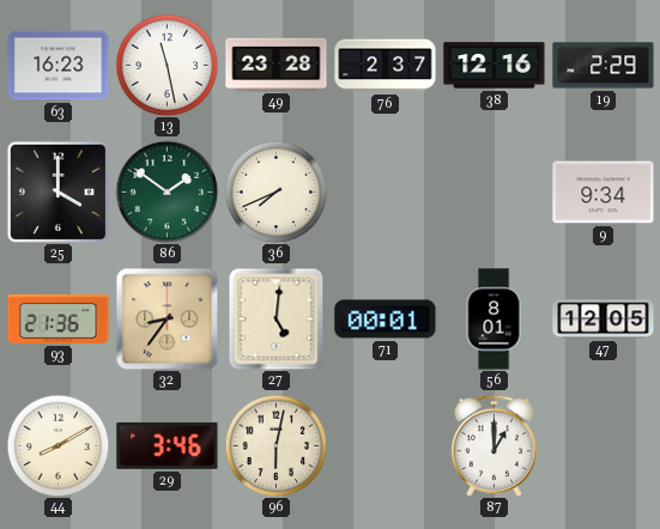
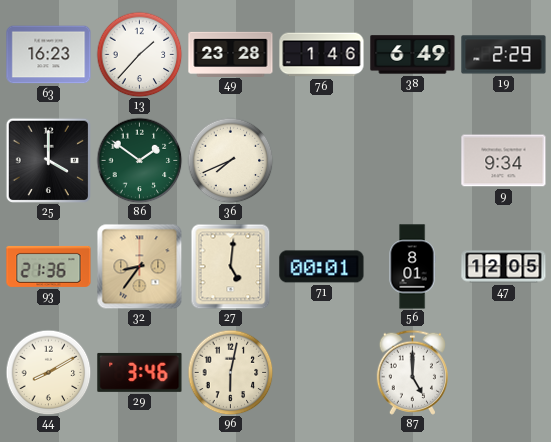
13: 11:28 -> 1:37
76: 2:37 -> 1:46
38: 12:16 -> 6:49
87: 1:00 -> 5:00
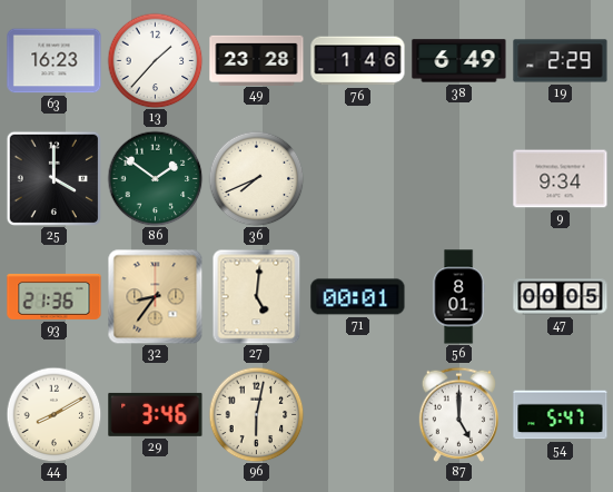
47: 12:05 -> 00:05
54: none -> 5:47
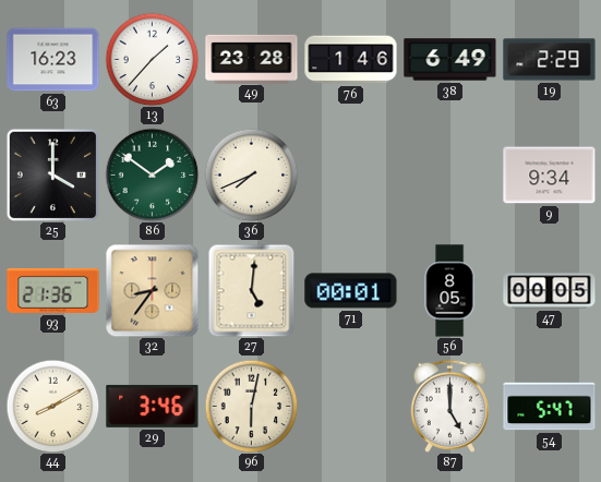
56: 8:01 -> 8:05
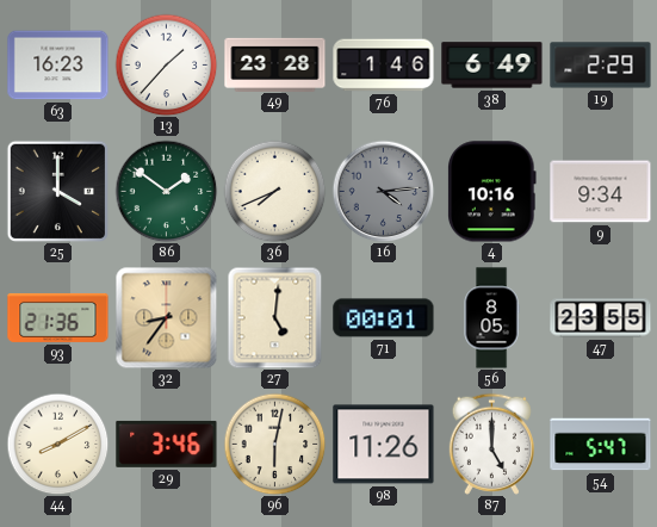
16: none -> 4:14
4: none -> 10:16
47: 00:05 -> 23:55
98: none -> 11:26
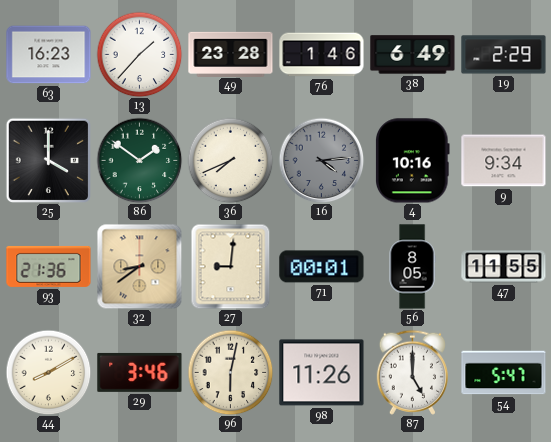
32: 8:36 -> 8:39
27: 5:01 -> 9:01
47: 23:55 -> 11:55
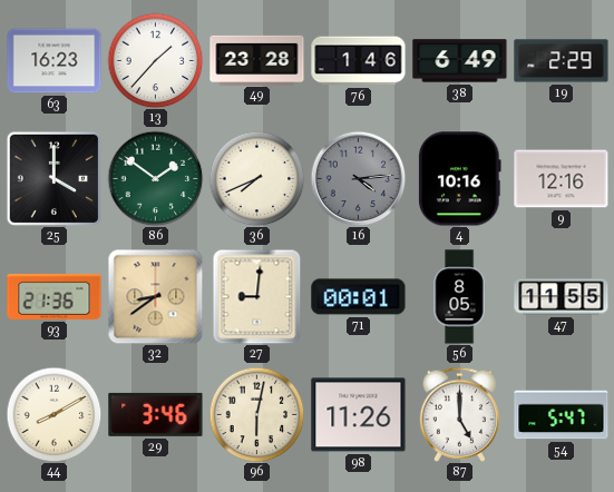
9: 9:34 -> 12:16
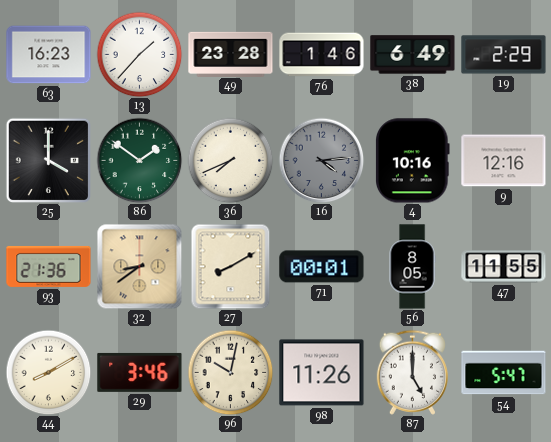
27: 9:01 -> 8:10
96: 6:02 -> 10:02
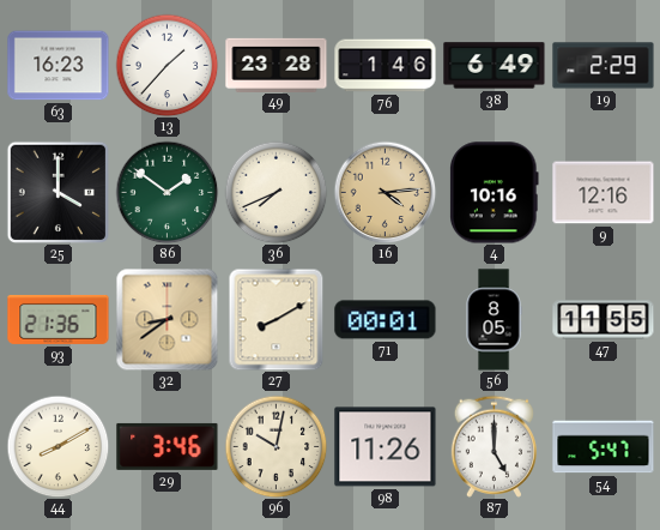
16 dial: grey -> champagne
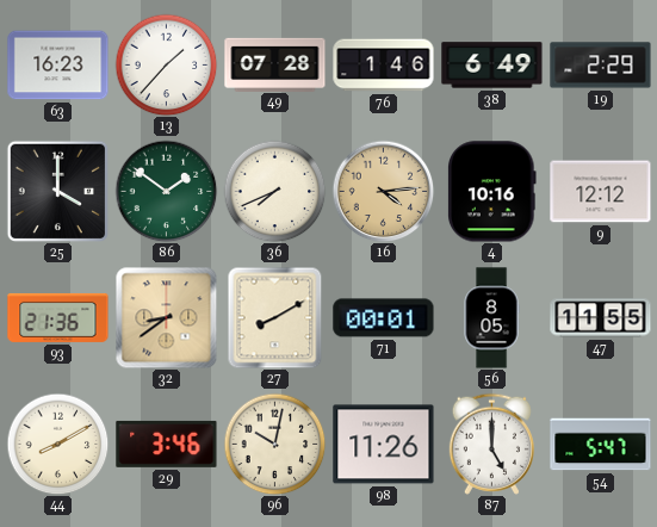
49: 23:28 -> 07:28
9: 12:16 -> 12:12
